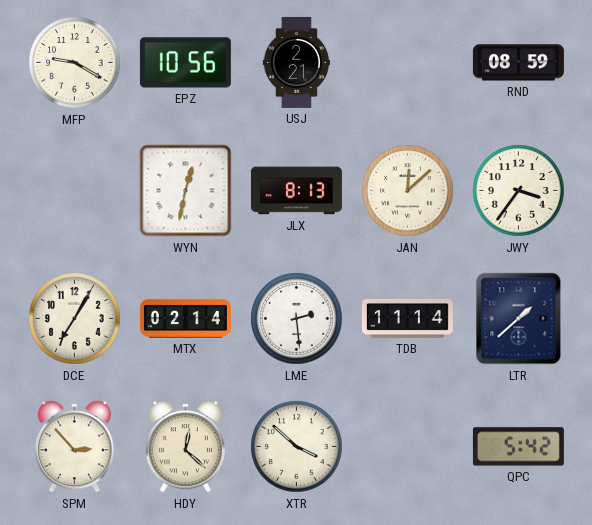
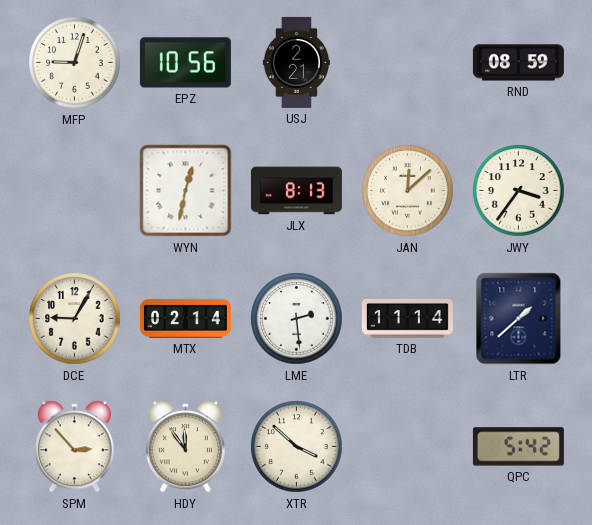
MFP: 9:20 -> 9:03
DCE: 7:05 -> 9:05
HDY: 12:22 -> 11:54
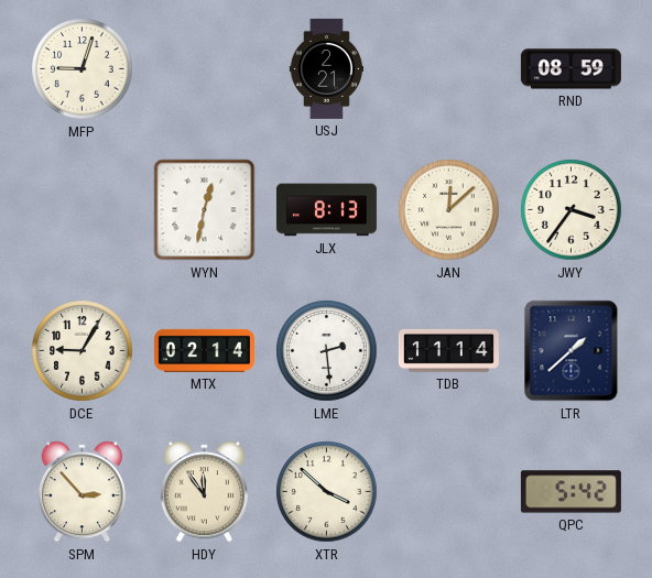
EPZ: 10:56 -> none
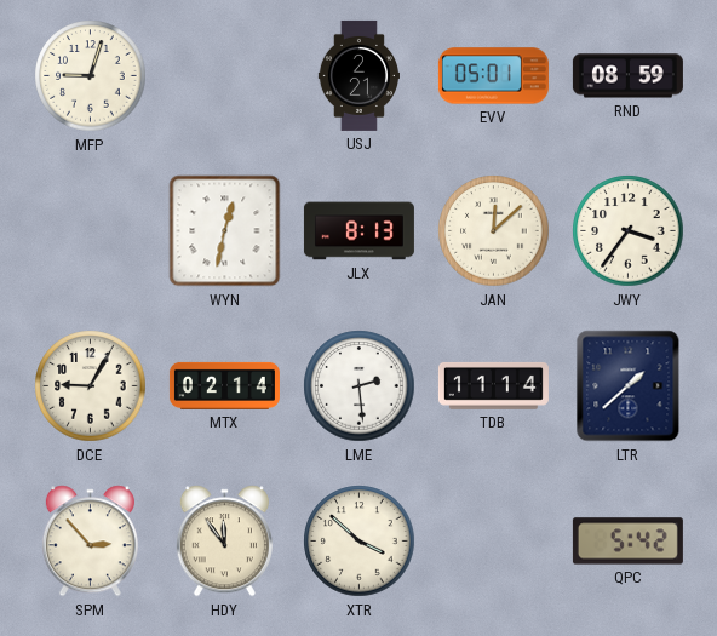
EVV: none -> 05:01
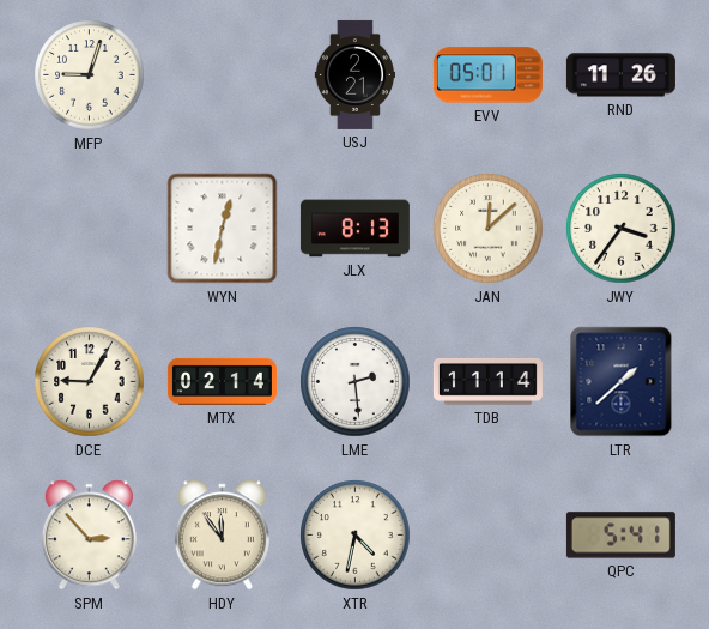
RND: 08:59 -> 11:26
XTR: 3:52 -> 4:32
QPC: 5:42 -> 5:41
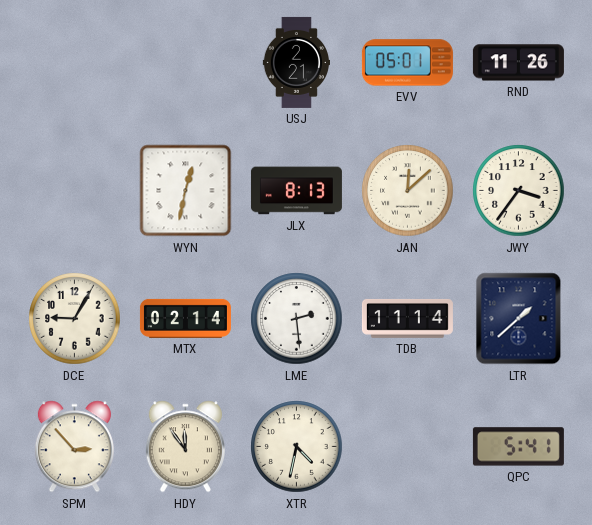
MFP: 9:03 -> none
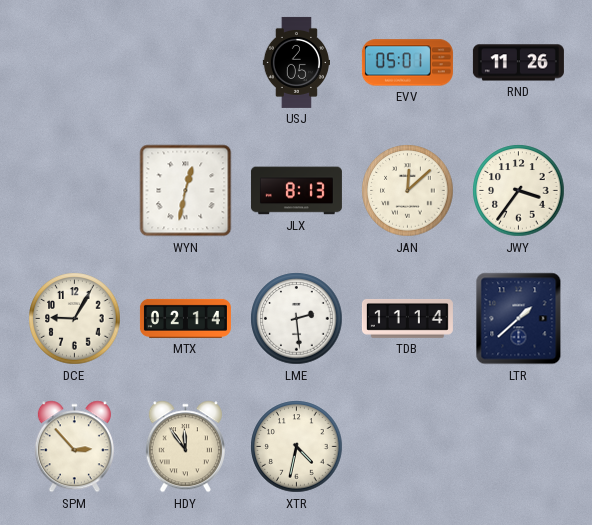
USJ: 2:21 -> 2:05
QPC: 5:41 -> none
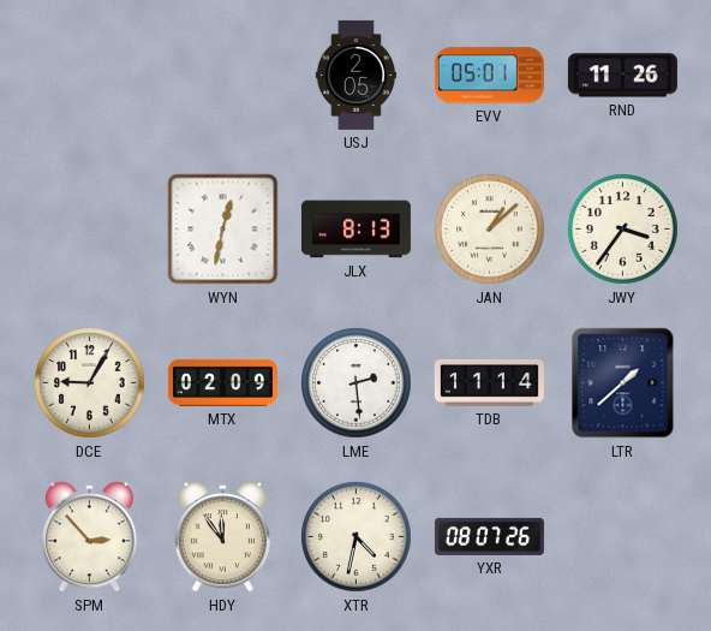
JAN: 12:08 -> 1:08
MTX: 02:14 -> 02:09
YXR: none -> 08:07
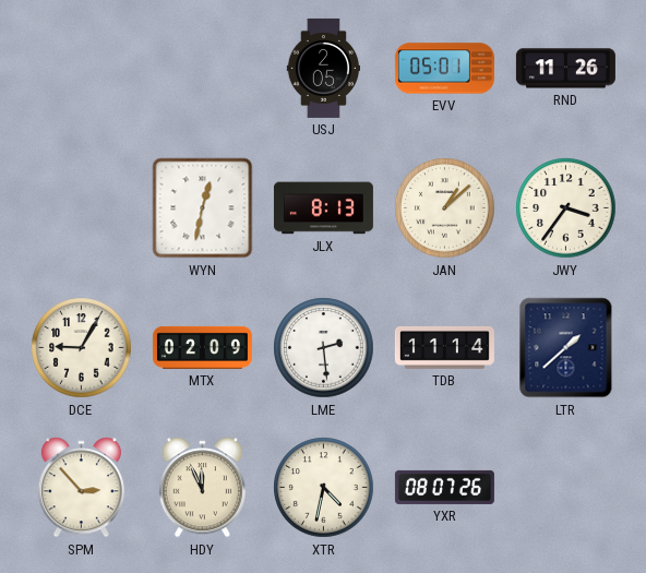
HDY: 11:54 -> 11:56
